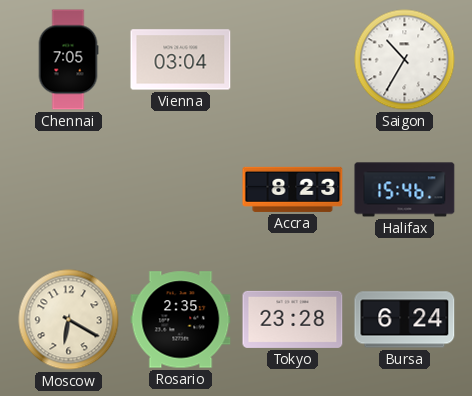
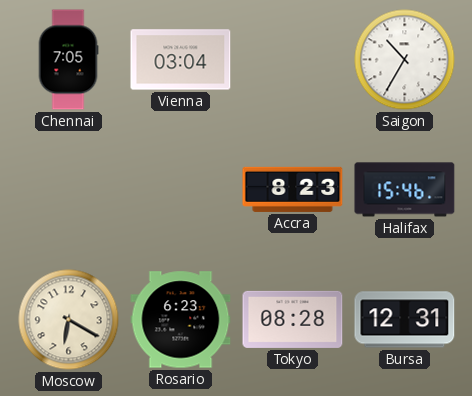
Rosario: 2:35 -> 6:23
Tokyo: 23:28 -> 08:28
Bursa: 6:24 -> 12:31
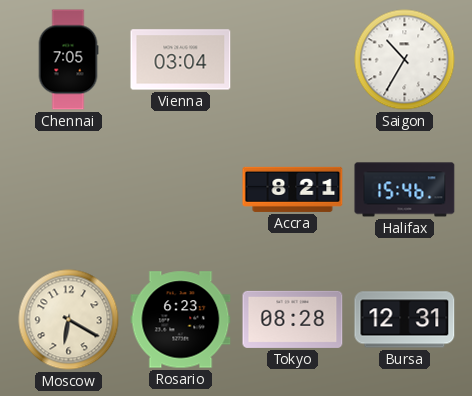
Accra: 8:23 -> 8:21
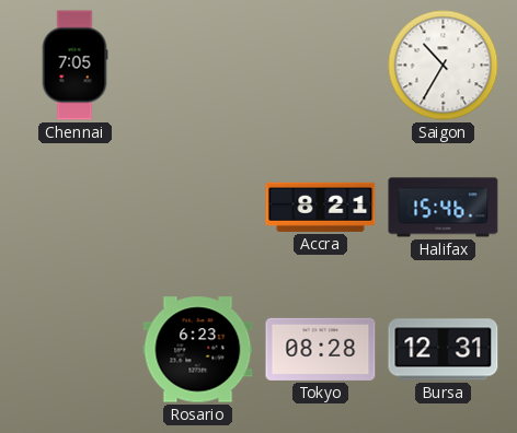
Vienna: 03:04 -> none
Moscow: 6:20 -> none
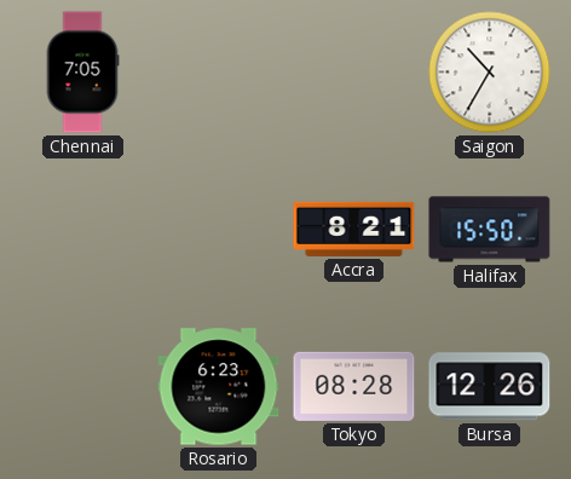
Halifax: 15:46 -> 15:50
Bursa: 12:31 -> 12:26
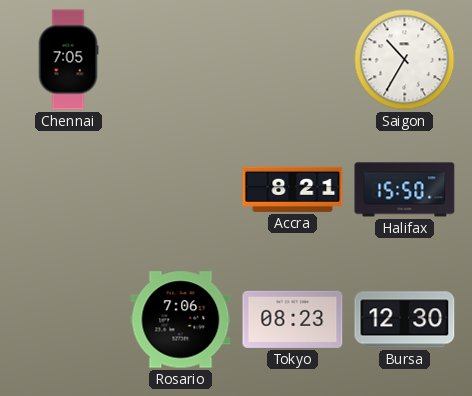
Rosario: 6:23 -> 7:06
Tokyo: 08:28 -> 08:23
Bursa: 12:26 -> 12:30
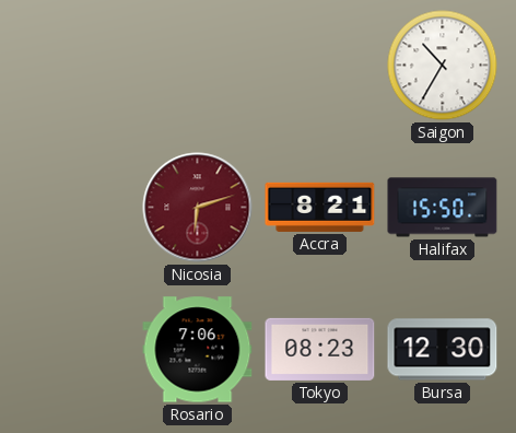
Chennai: 7:05 -> none
Nicosia: none -> 6:12
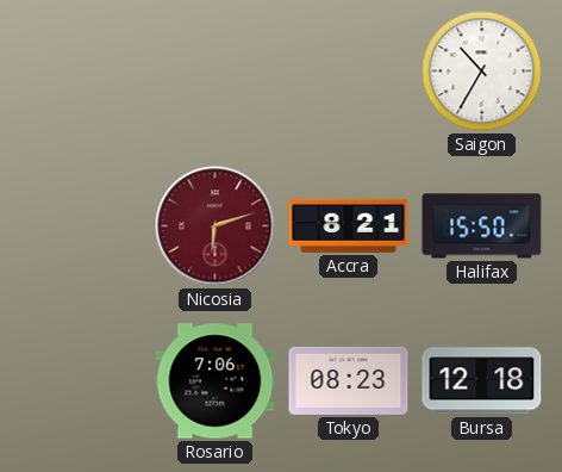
Bursa: 12:30 -> 12:18
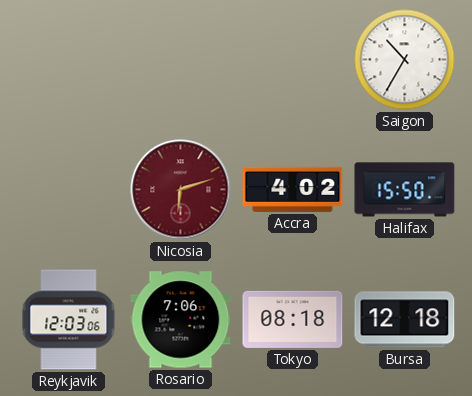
Accra: 8:21 -> 4:02
Reykjavik: none -> 12:03
Tokyo: 08:23 -> 08:18
